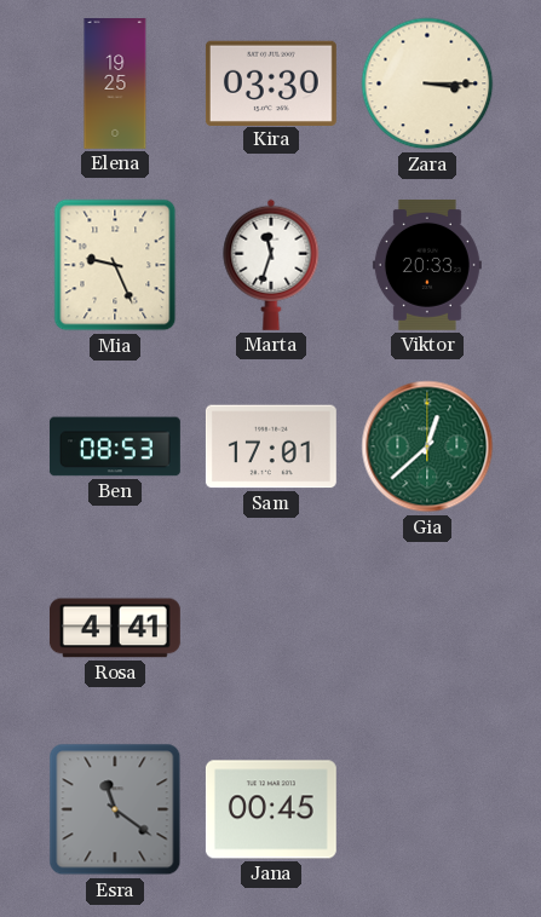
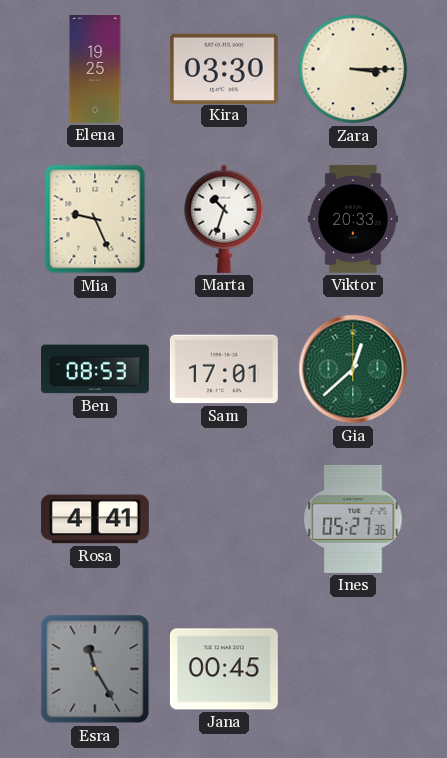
Marta: 11:33 -> 10:33
Ines: none -> 05:27
Esra: 11:21 -> 11:25
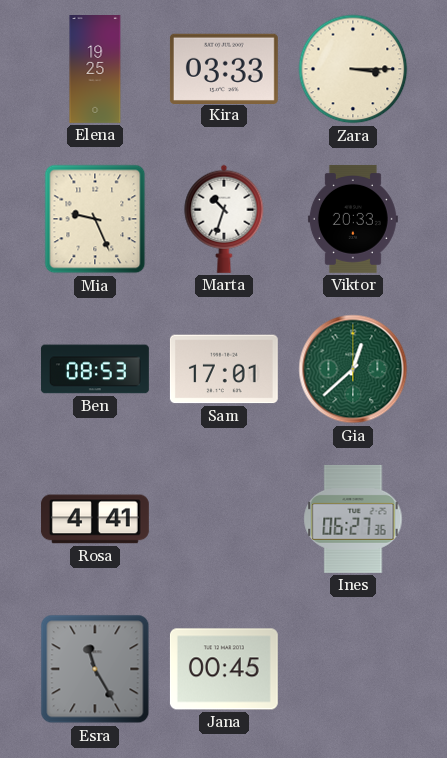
Kira: 03:30 -> 03:33
Ines: 05:27 -> 06:27
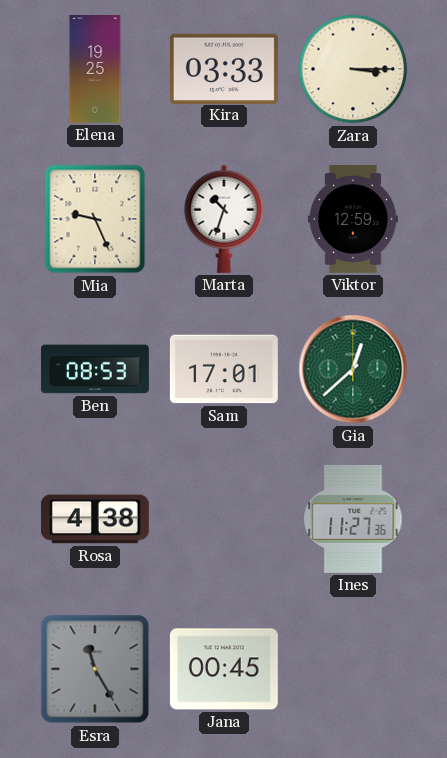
Viktor: 20:33 -> 12:59
Rosa: 4:41 -> 4:38
Ines: 06:27 -> 11:27
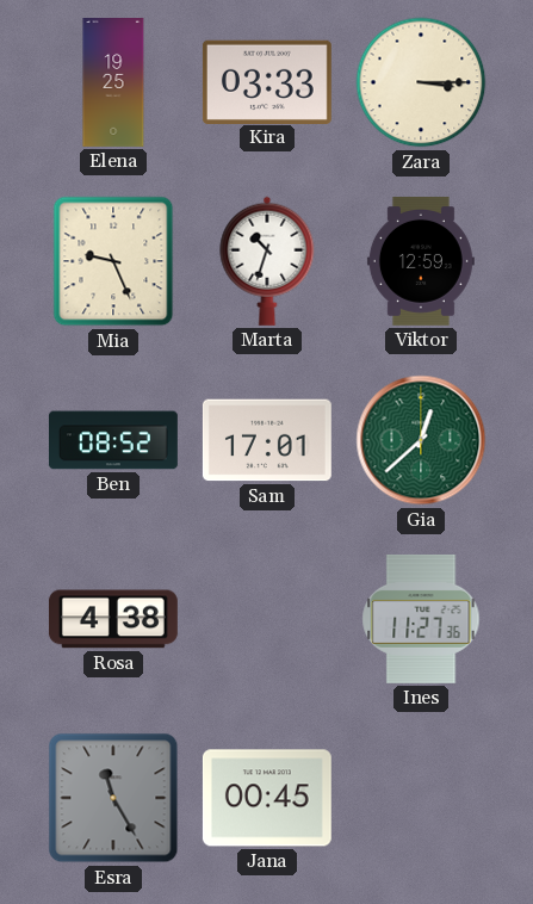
Ben: 08:53 -> 08:52
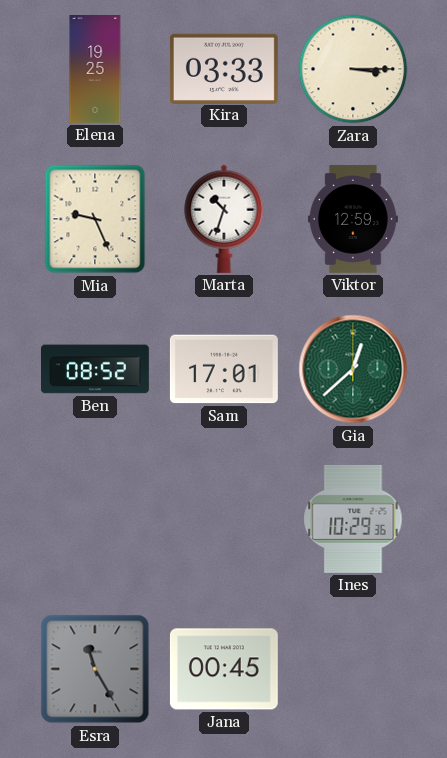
Rosa: 4:38 -> none
Ines: 11:27 -> 10:29
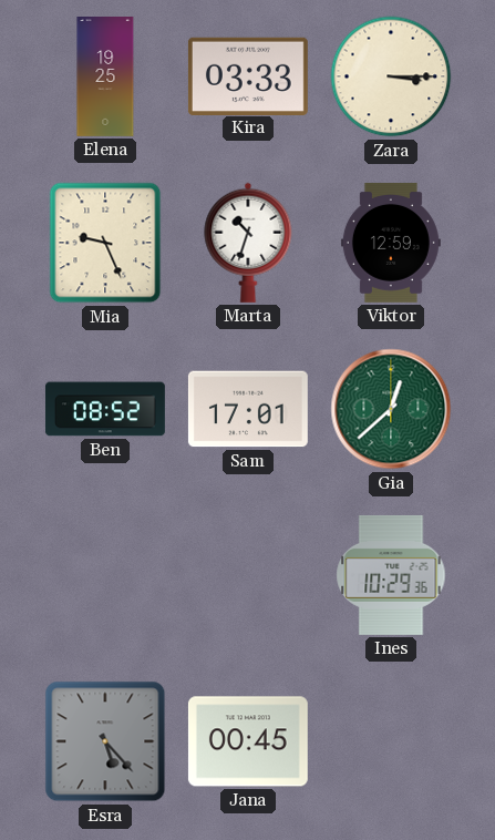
Esra: 11:25 -> 5:23
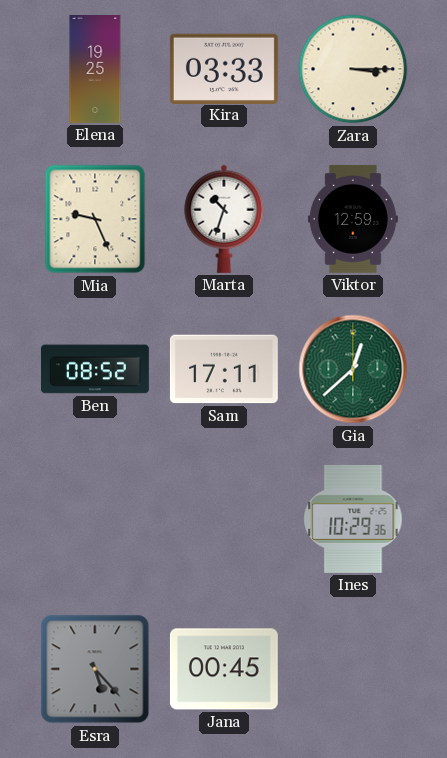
Sam: 17:01 -> 17:11
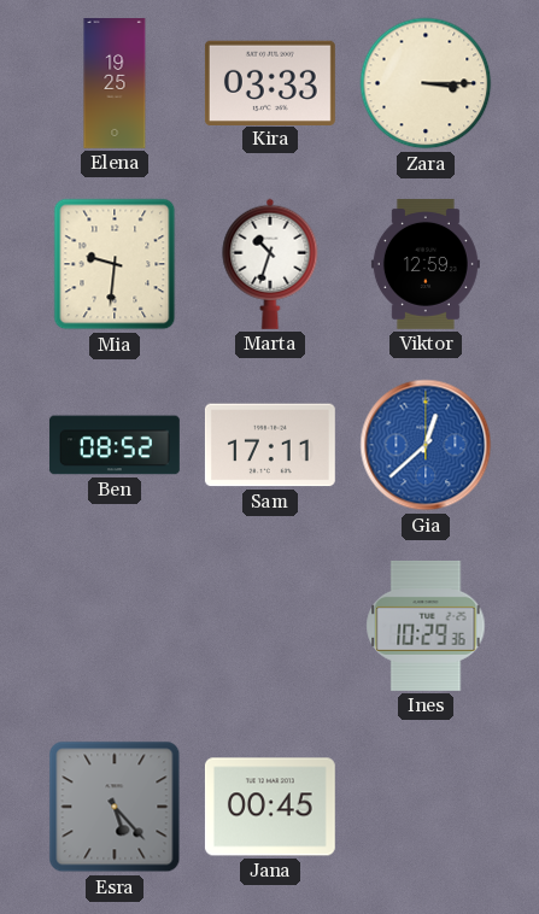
Mia: 9:26 -> 9:31
Gia dial: green -> blue
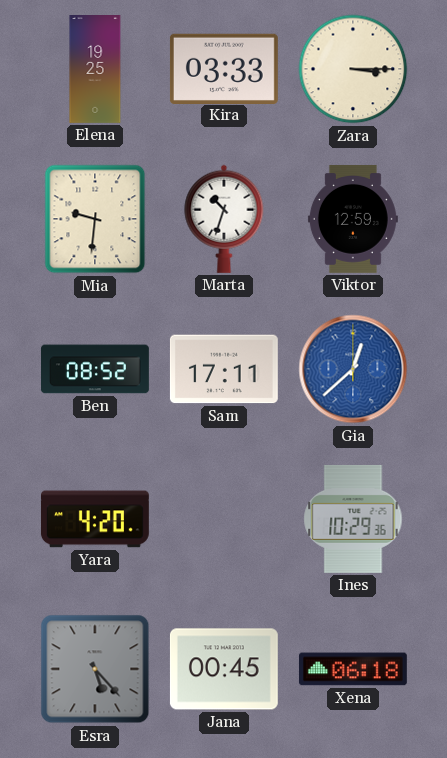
Yara: none -> 4:20
Xena: none -> 06:18
